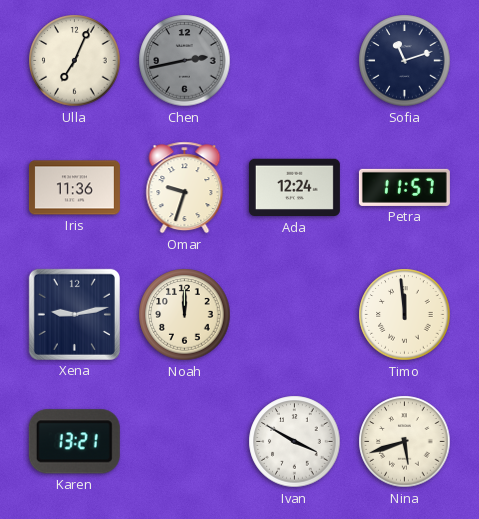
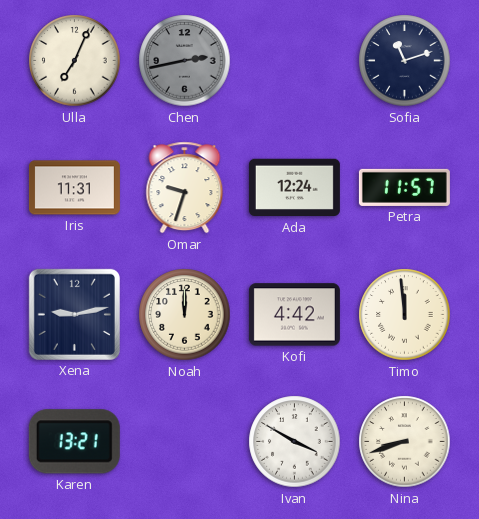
Iris: 11:36 -> 11:31
Kofi: none -> 4:42
Nina: 5:42 -> 8:42
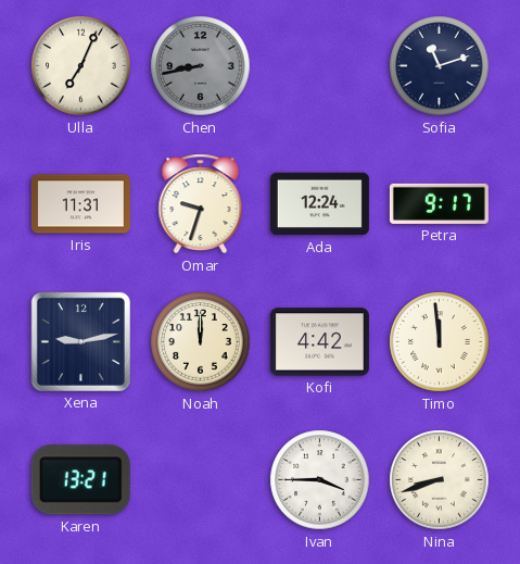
Chen: 2:43 -> 8:43
Petra: 11:57 -> 9:17
Ivan: 3:50 -> 3:45
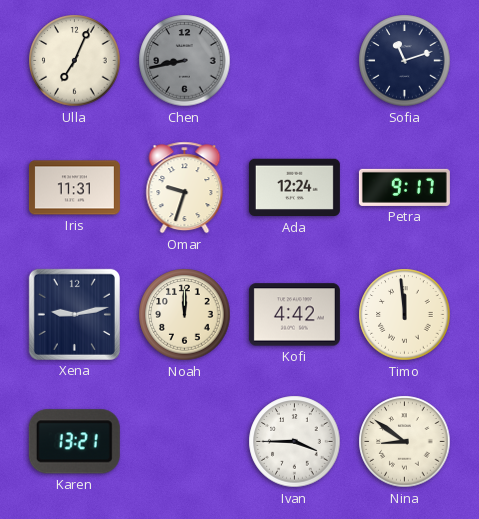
Nina: 8:42 -> 8:51
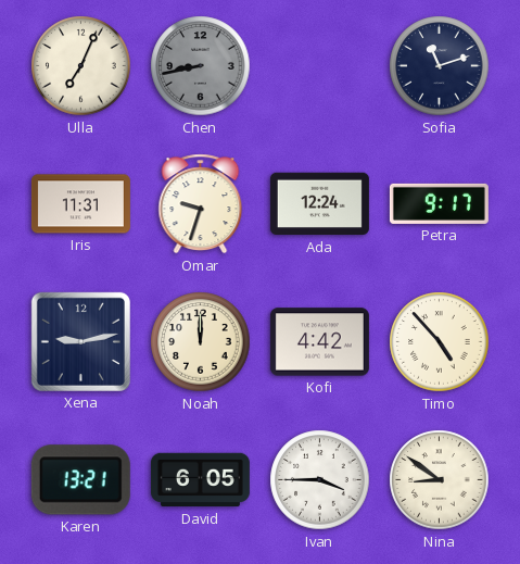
Timo: 11:59 -> 4:53
David: none -> 6:05
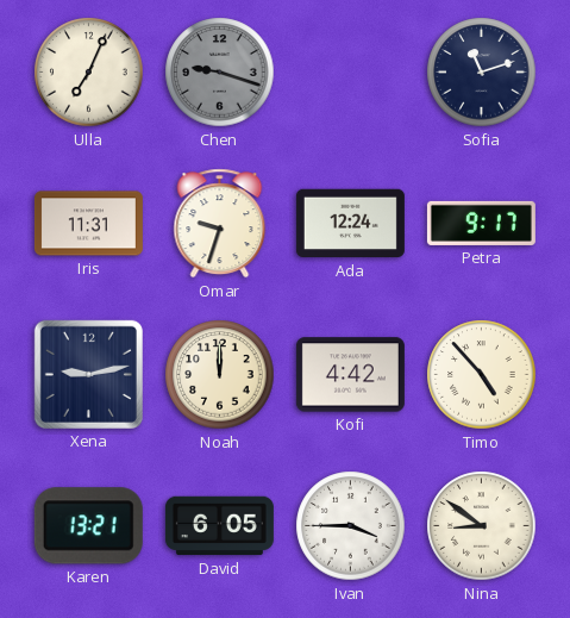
Chen: 8:43 -> 9:18
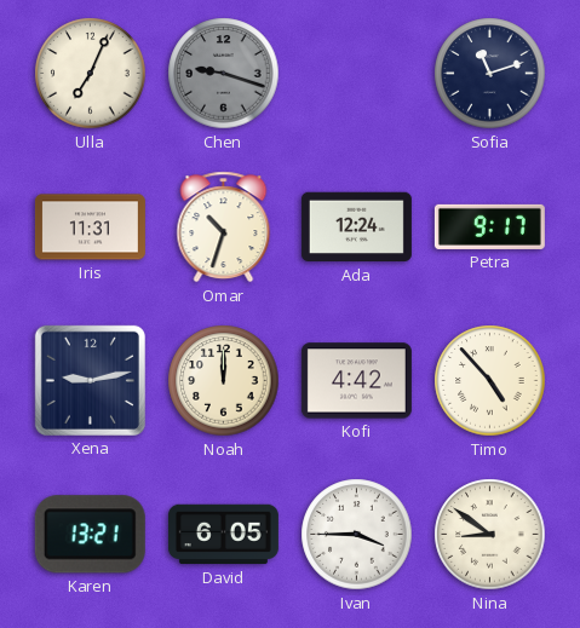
Omar: 9:33 -> 10:33
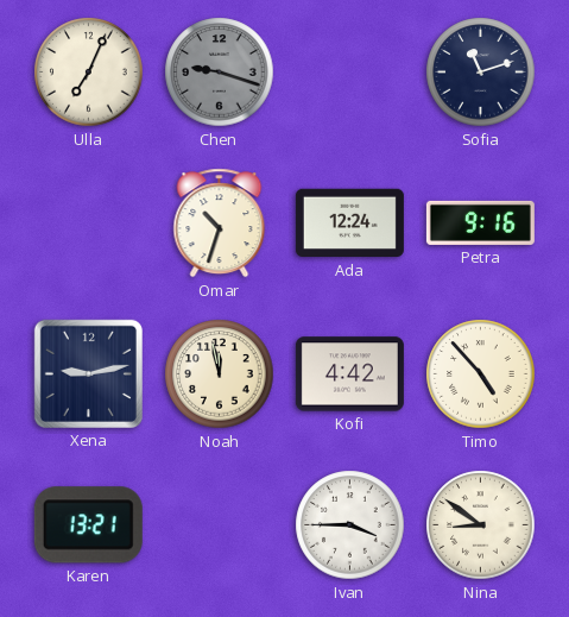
Iris: 11:31 -> none
Petra: 9:17 -> 9:16
Noah: 12:00 -> 11:58
David: 6:05 -> none
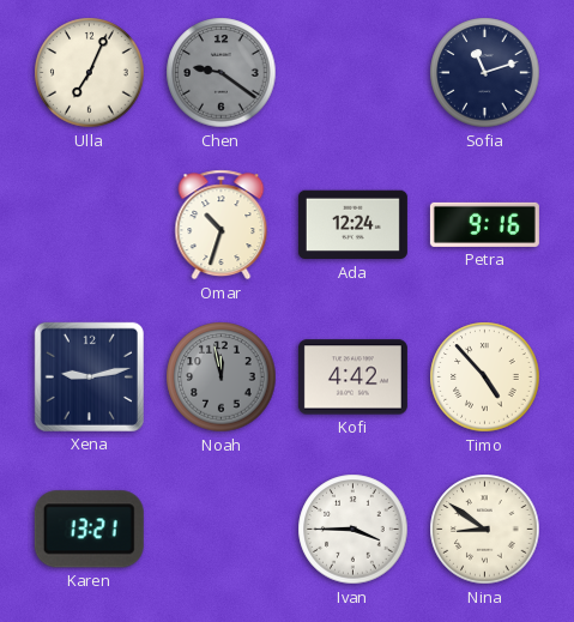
Chen: 9:18 -> 9:21
Noah dial: cream -> grey
